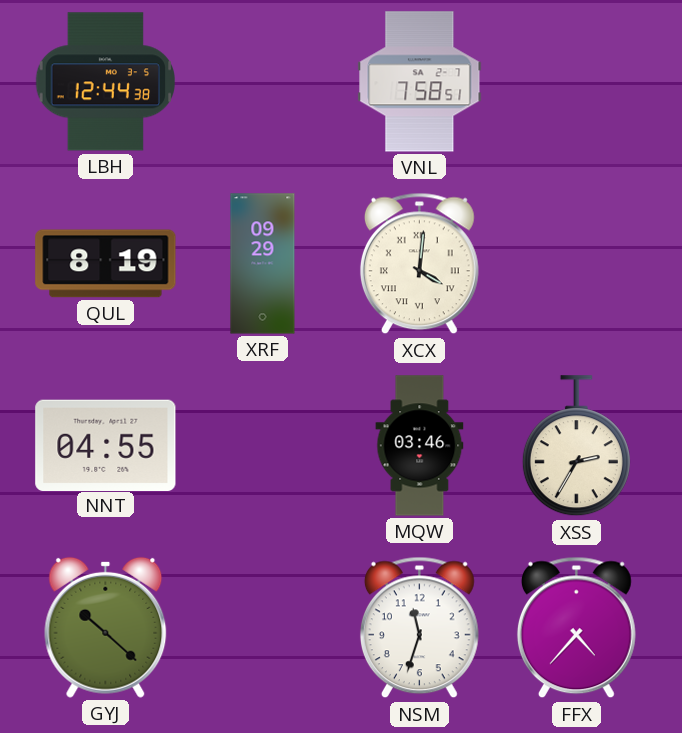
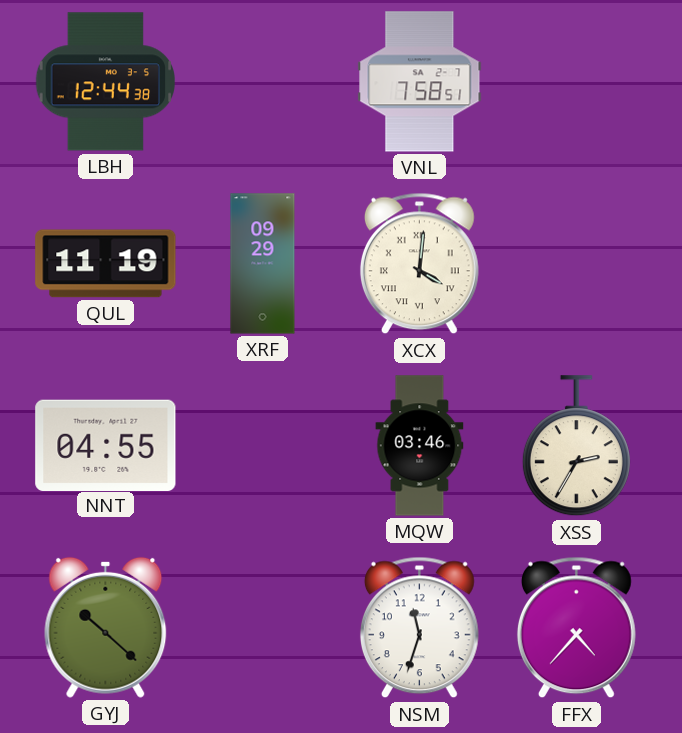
QUL: 8:19 -> 11:19
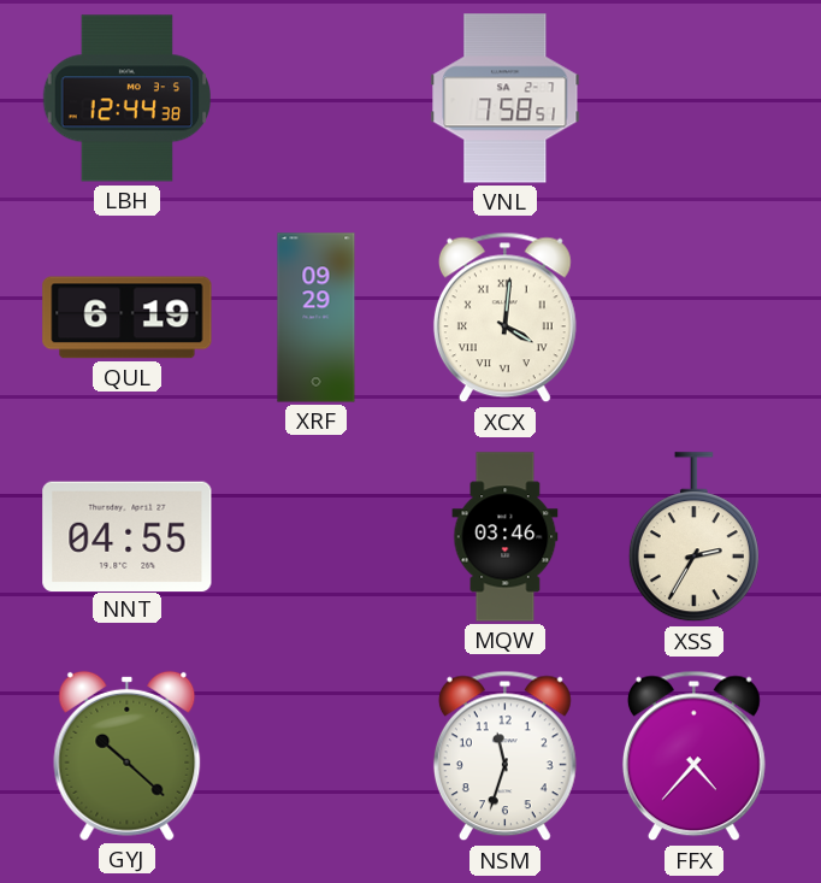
QUL: 11:19 -> 6:19
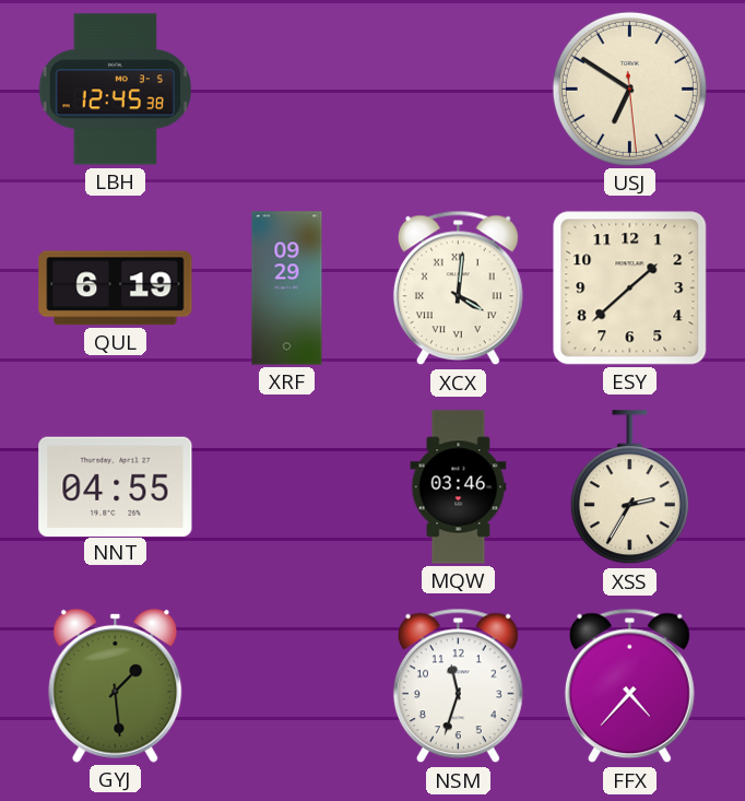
LBH: 12:44 -> 12:45
VNL: 7:58 -> none
USJ: none -> 6:50
ESY: none -> 1:38
GYJ: 10:22 -> 1:29
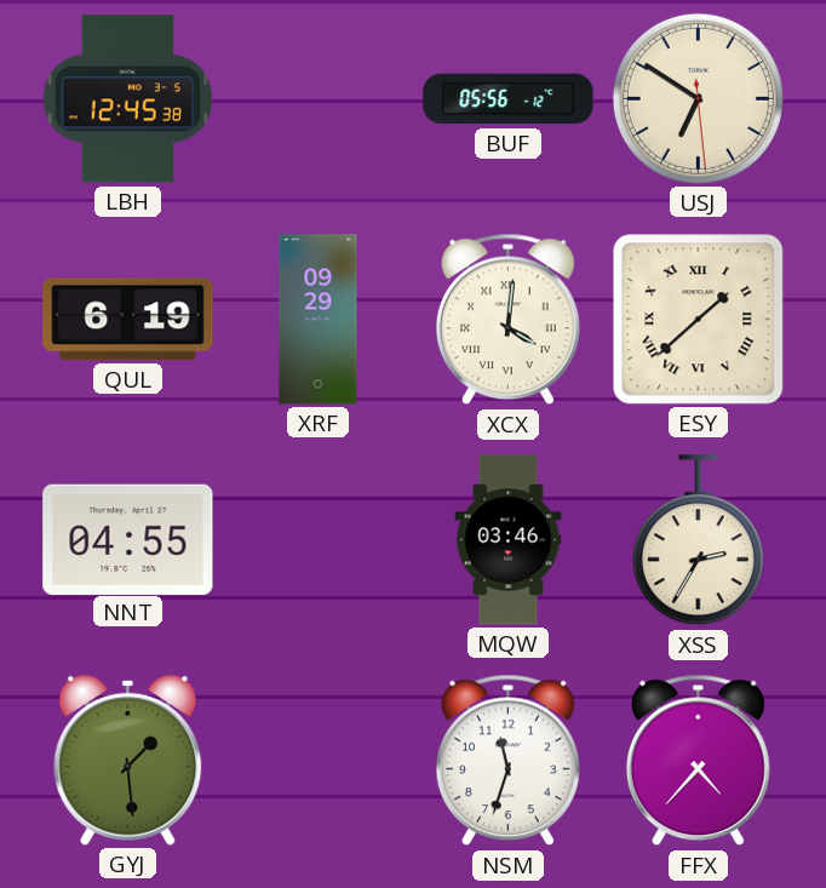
BUF: none -> 05:56
ESY numerals: Arabic -> Roman
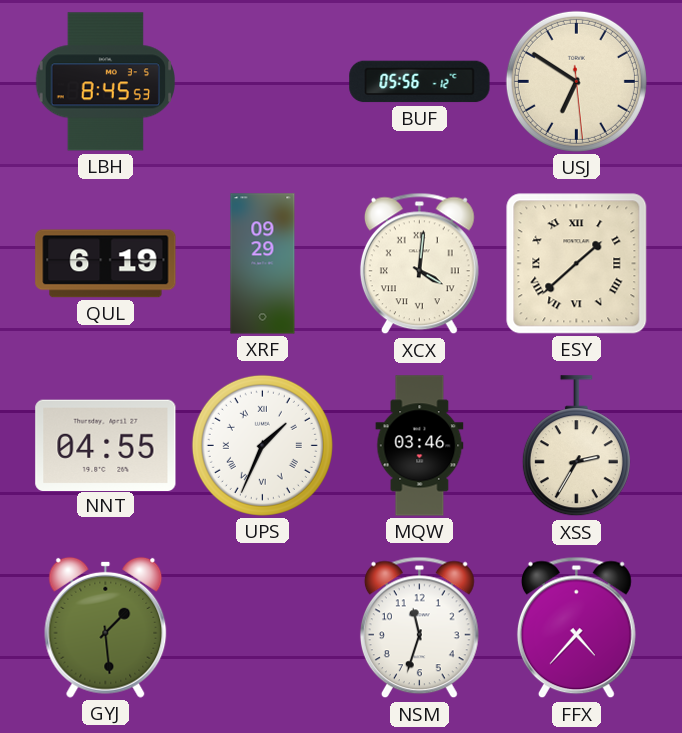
LBH: 12:45 -> 8:45
UPS: none -> 1:34
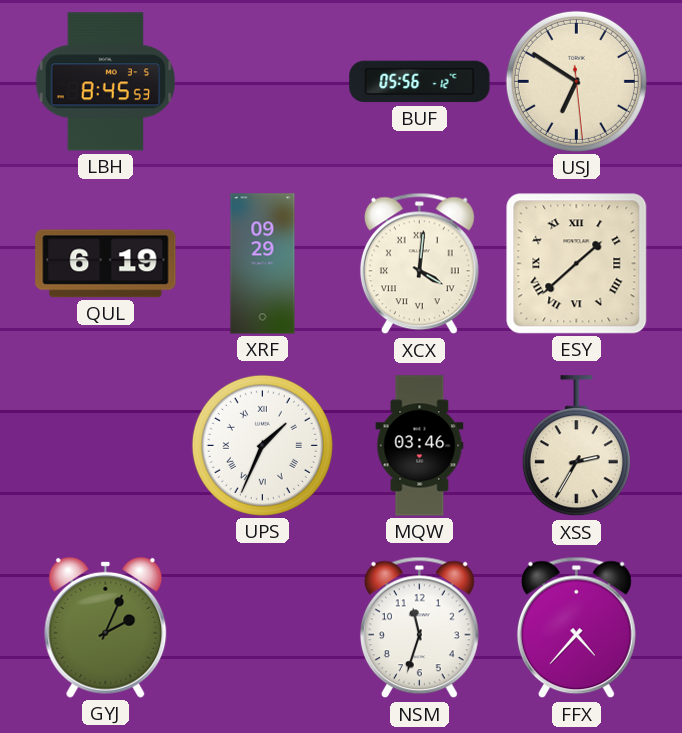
NNT: 04:55 -> none
GYJ: 1:29 -> 2:04
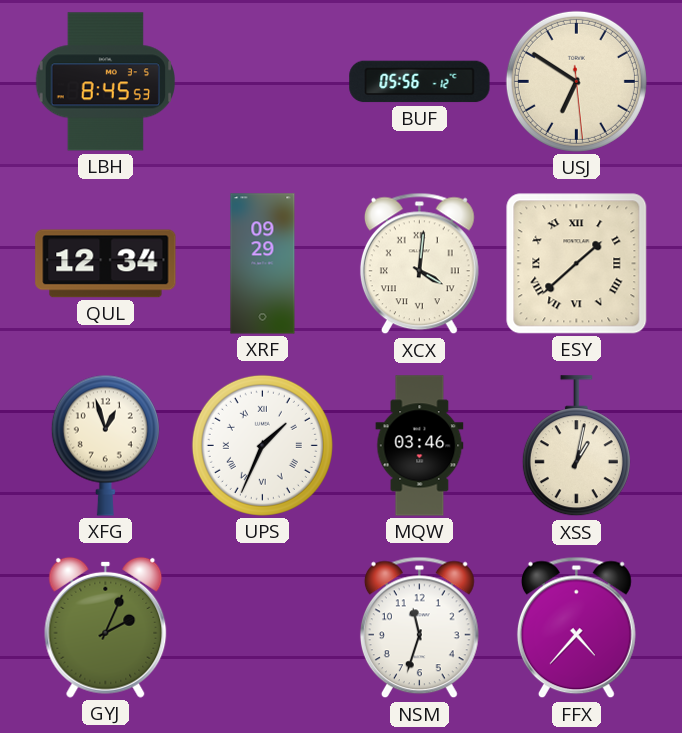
QUL: 6:19 -> 12:34
XFG: none -> 12:57
XSS: 2:35 -> 1:02
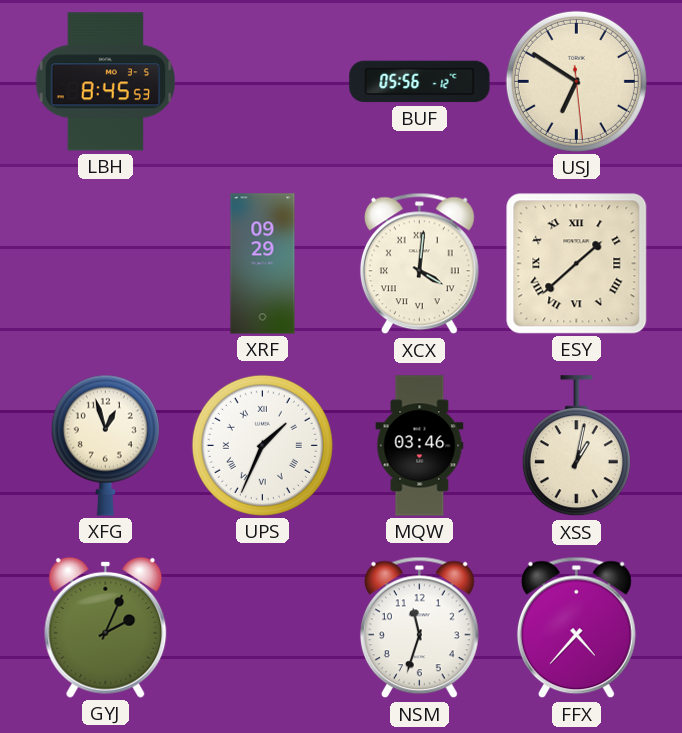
QUL: 12:34 -> none
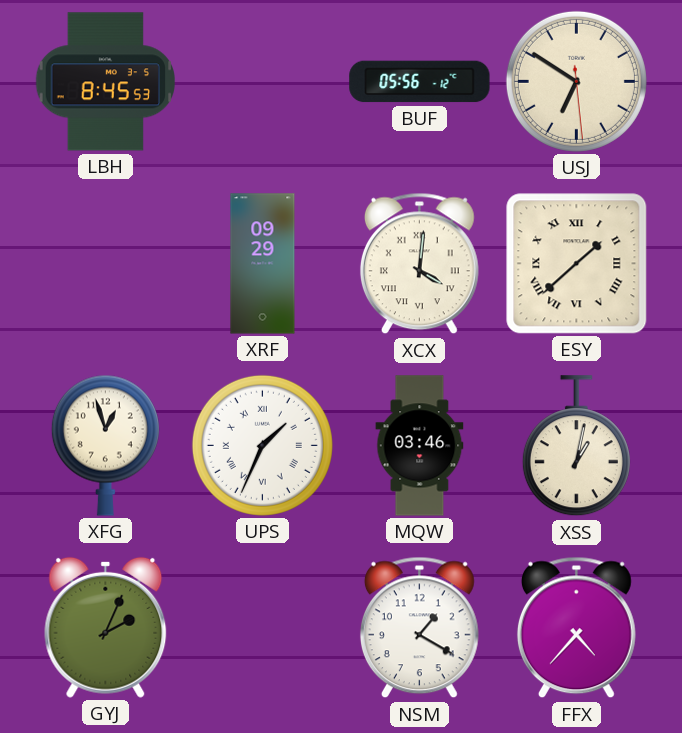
NSM: 11:33 -> 1:20
